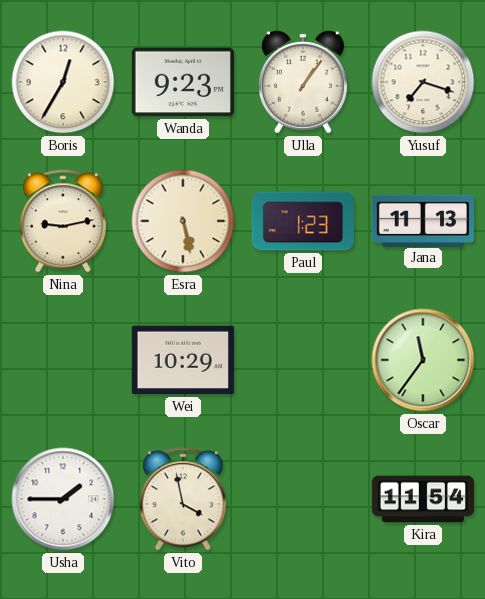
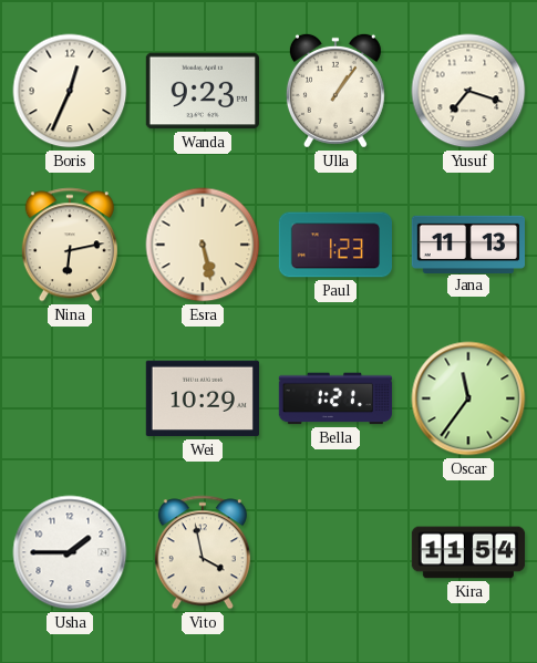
Boris: 12:35 -> 12:34
Nina: 9:13 -> 6:13
Bella: none -> 1:21
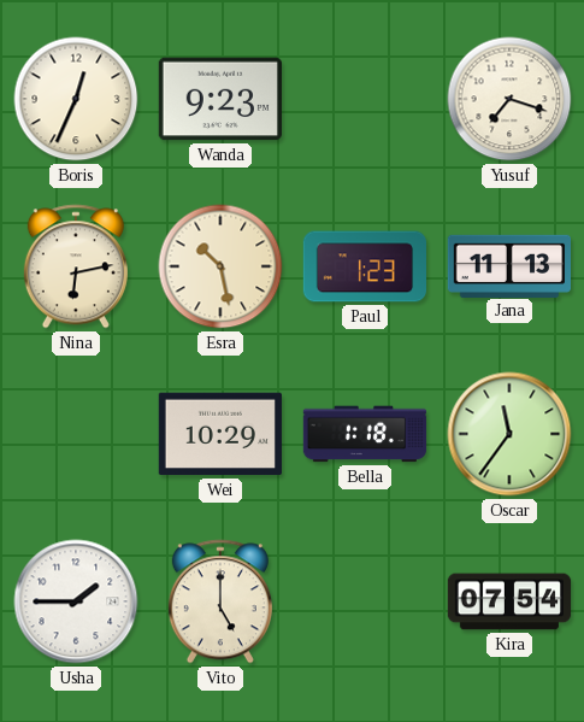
Ulla: 1:06 -> none
Esra: 5:28 -> 10:28
Bella: 1:21 -> 1:18
Vito: 3:58 -> 5:00
Kira: 11:54 -> 07:54
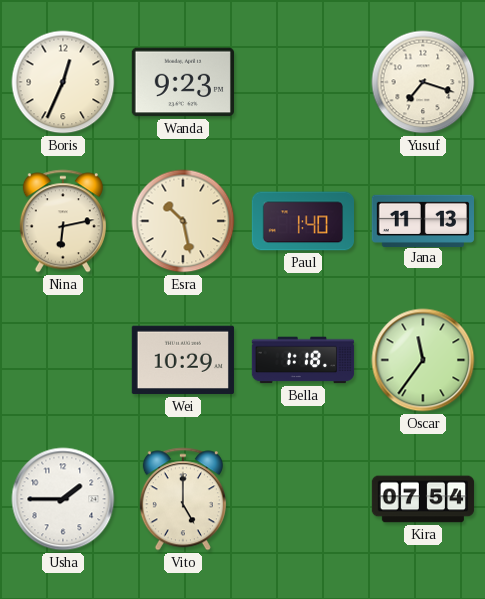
Paul: 1:23 -> 1:40
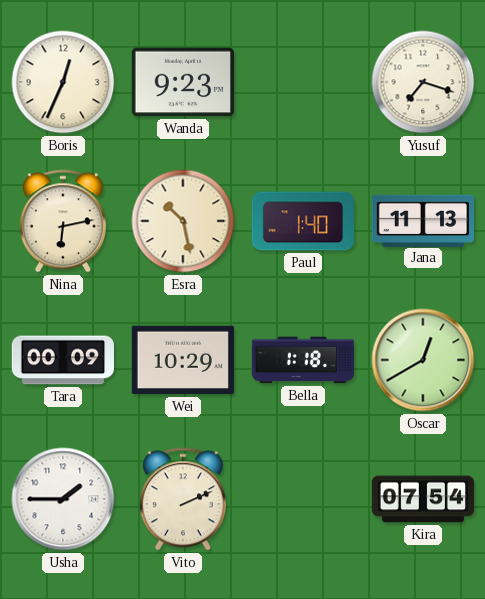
Tara: none -> 00:09
Oscar: 11:36 -> 12:40
Vito: 5:00 -> 2:11
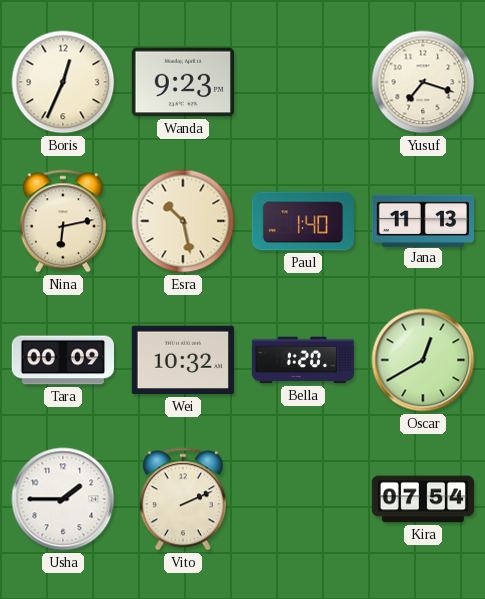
Wei: 10:29 -> 10:32
Bella: 1:18 -> 1:20
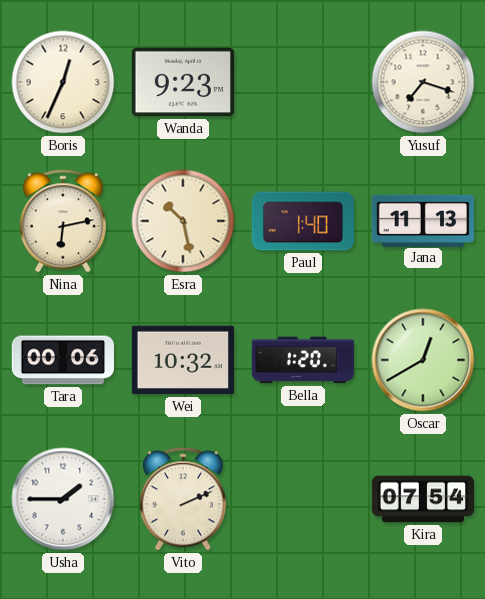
Tara: 00:09 -> 00:06
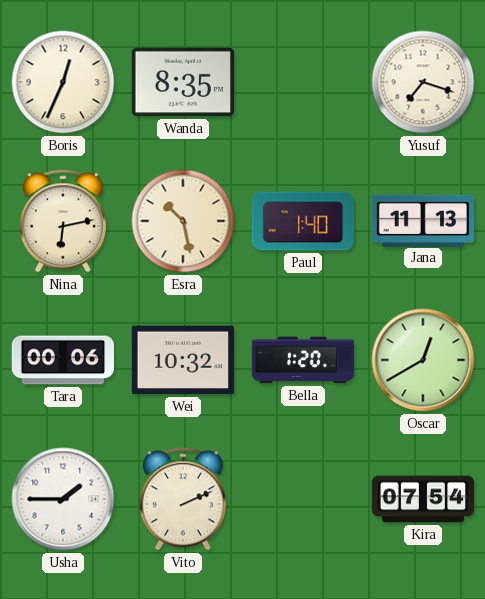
Wanda: 9:23 -> 8:35
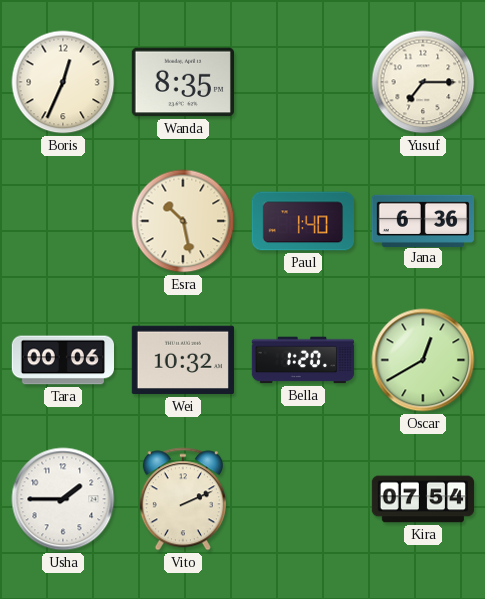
Yusuf: 7:18 -> 7:15
Nina: 6:13 -> none
Jana: 11:13 -> 6:36
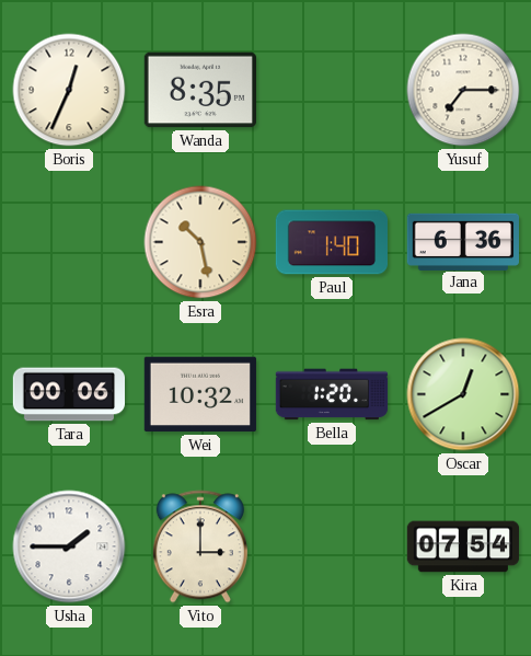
Vito: 2:11 -> 3:00
